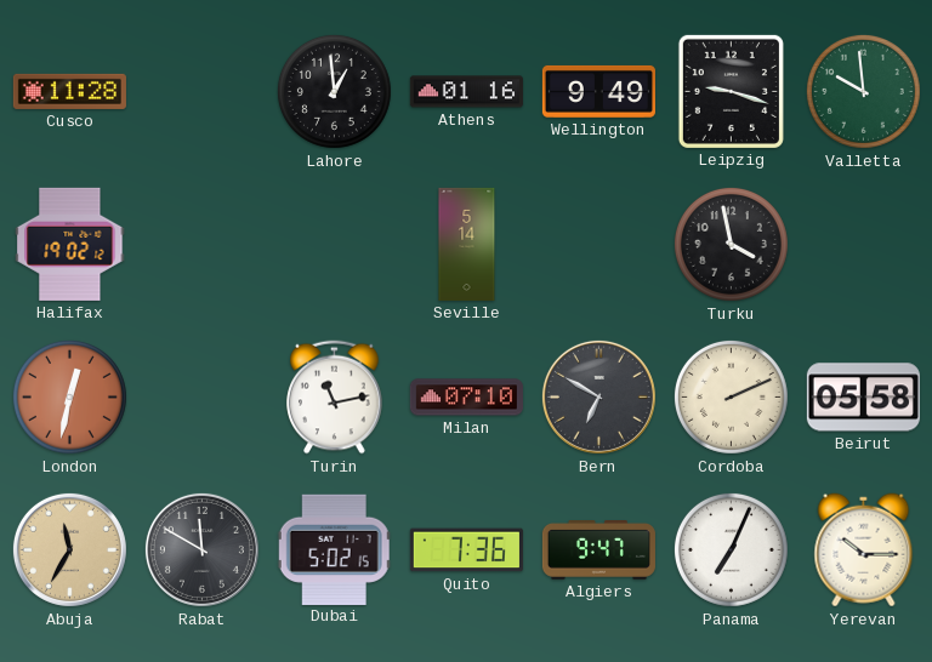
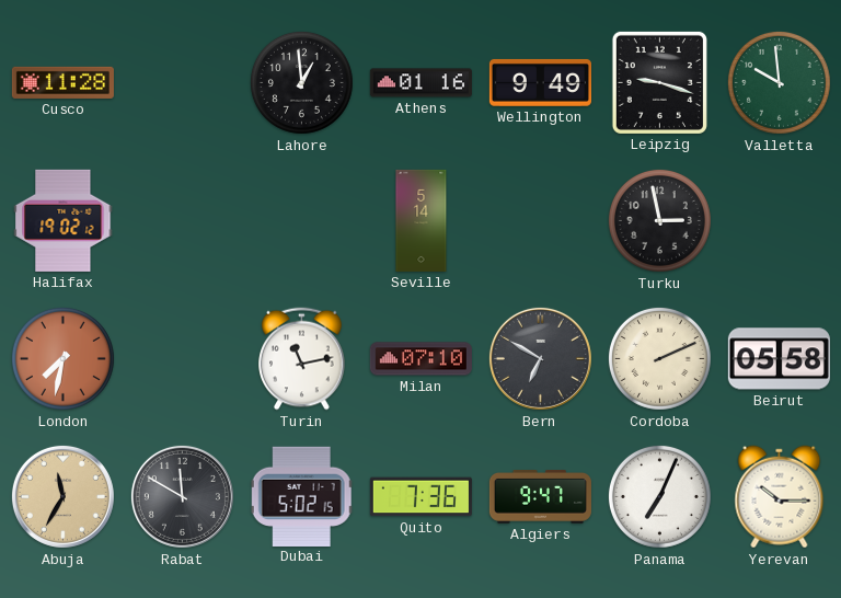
Turku: 3:58 -> 2:58
London: 12:32 -> 7:32
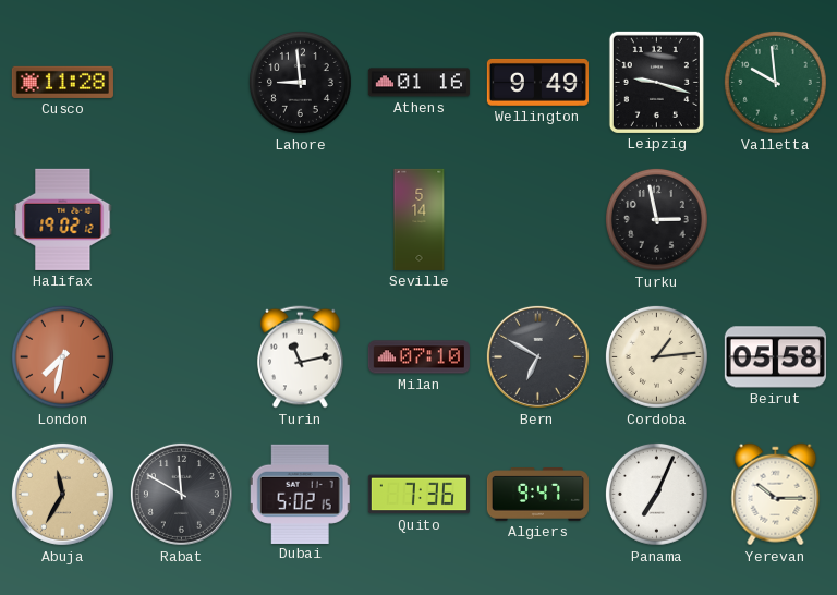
Lahore: 12:59 -> 8:59
Cordoba: 2:11 -> 1:14
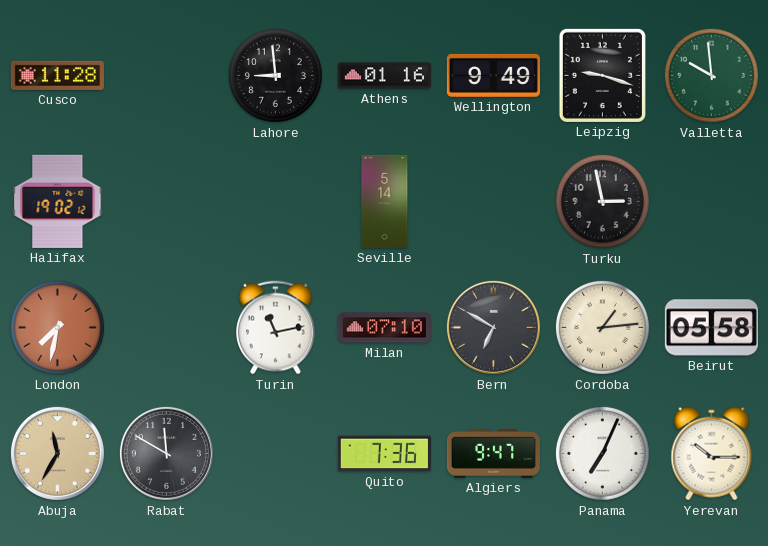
Dubai: 5:02 -> none
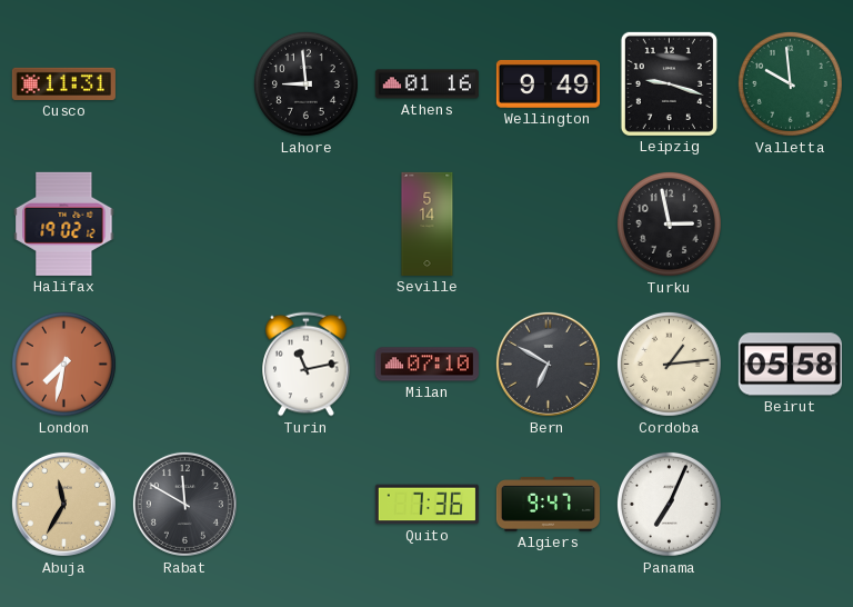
Cusco: 11:28 -> 11:31
Yerevan: 10:15 -> none
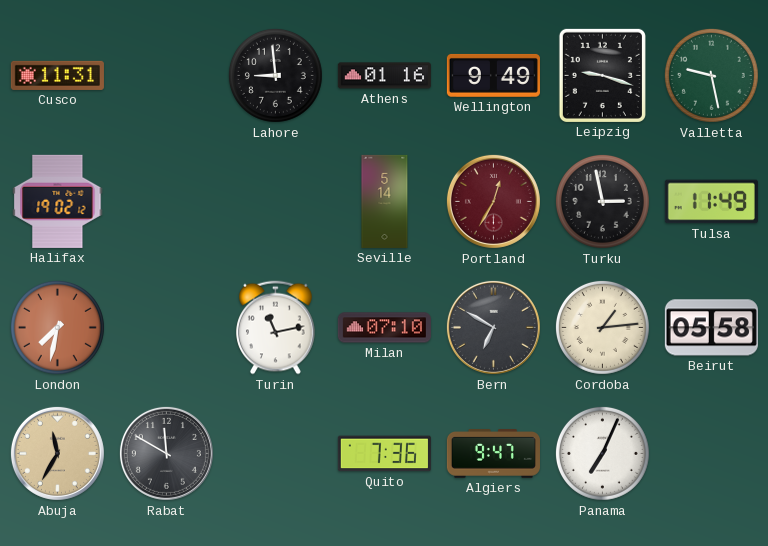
Valletta: 9:59 -> 9:28
Portland: none -> 12:35
Tulsa: none -> 11:49
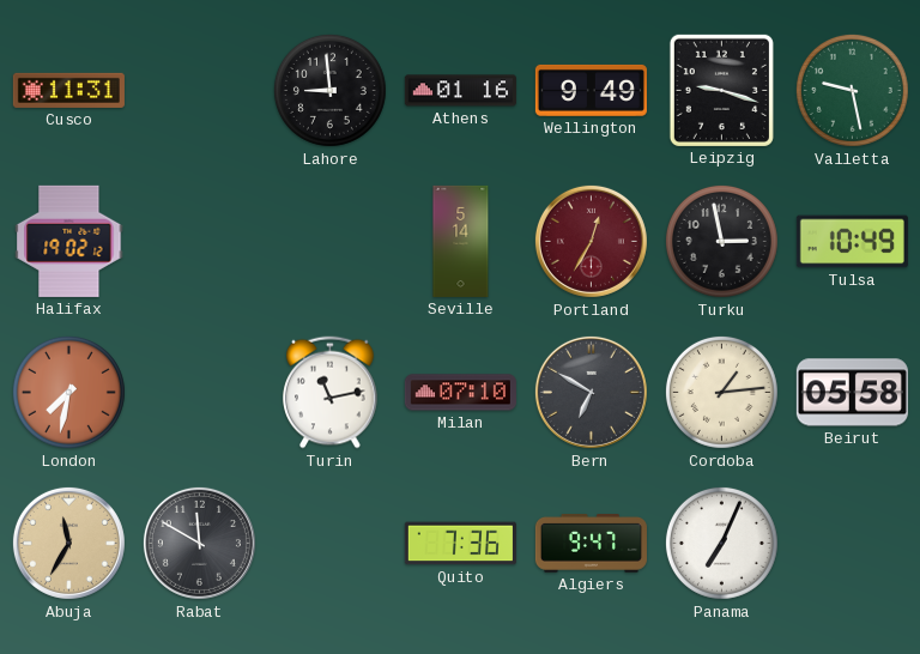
Tulsa: 11:49 -> 10:49
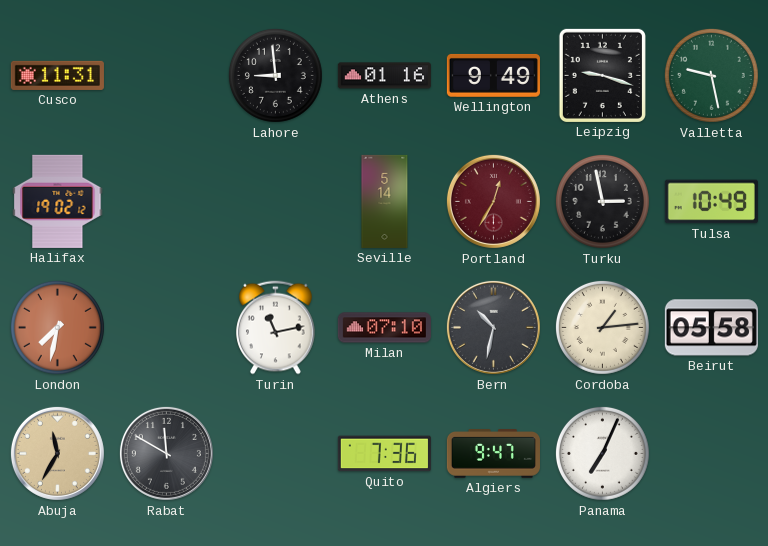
Bern: 6:50 -> 10:32
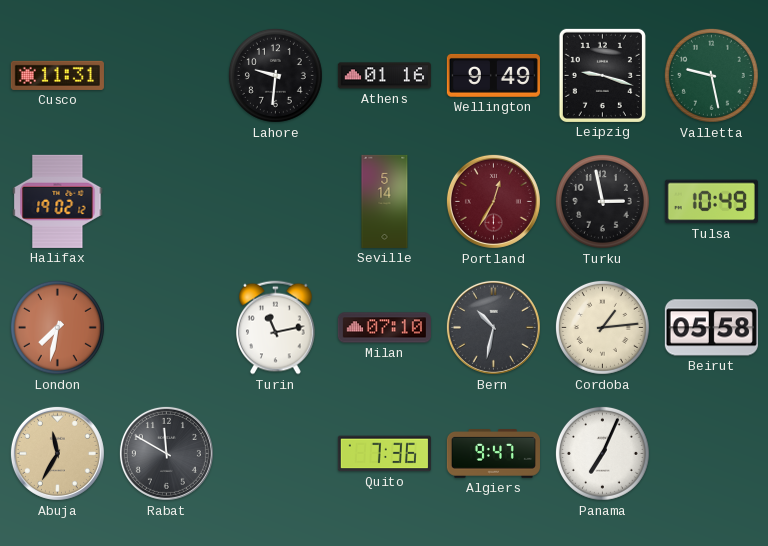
Lahore: 8:59 -> 9:31
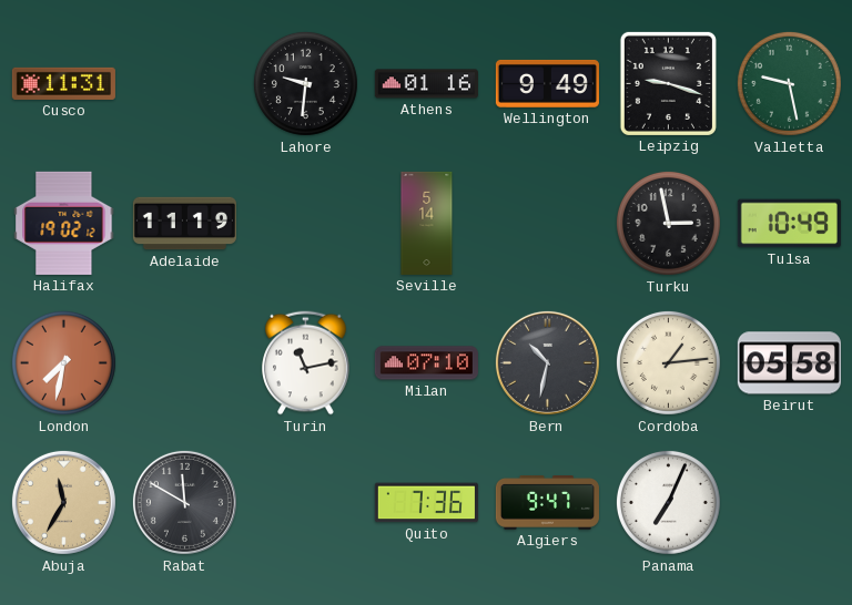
Adelaide: none -> 11:19
Portland: 12:35 -> none
